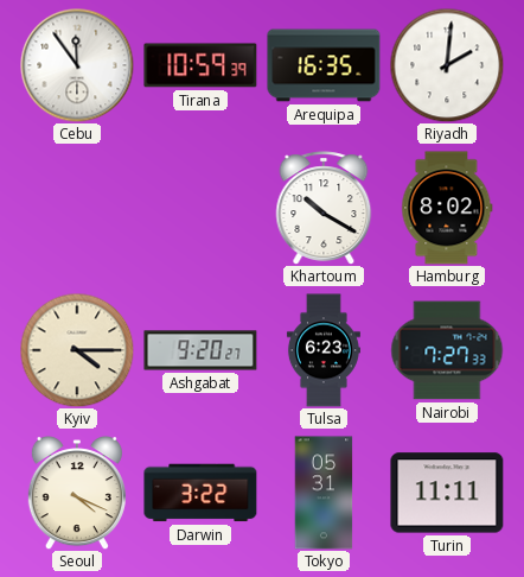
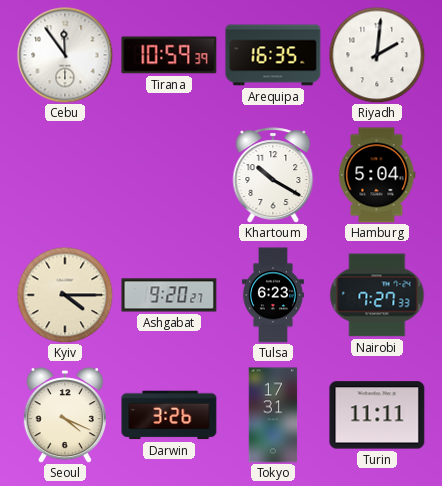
Hamburg: 8:02 -> 5:04
Darwin: 3:22 -> 3:26
Tokyo: 05:31 -> 17:31
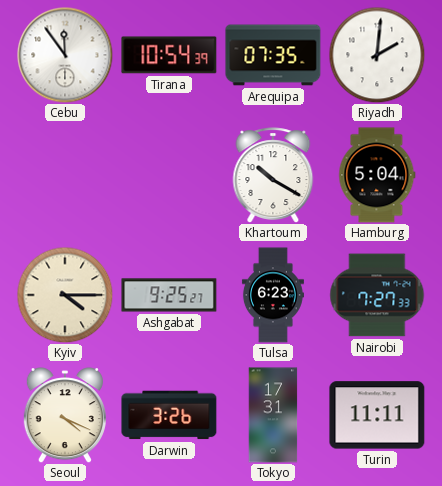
Tirana: 10:59 -> 10:54
Arequipa: 16:35 -> 07:35
Ashgabat: 9:20 -> 9:25
